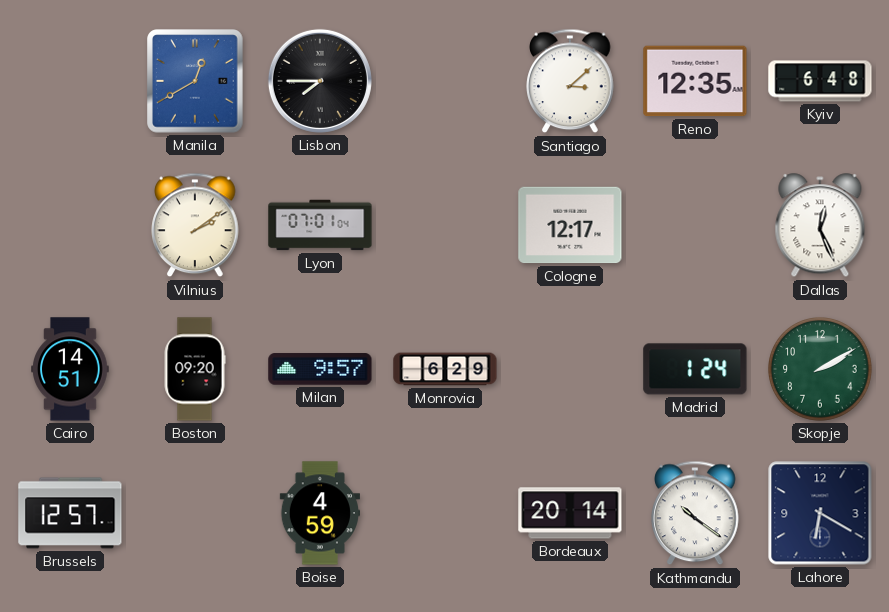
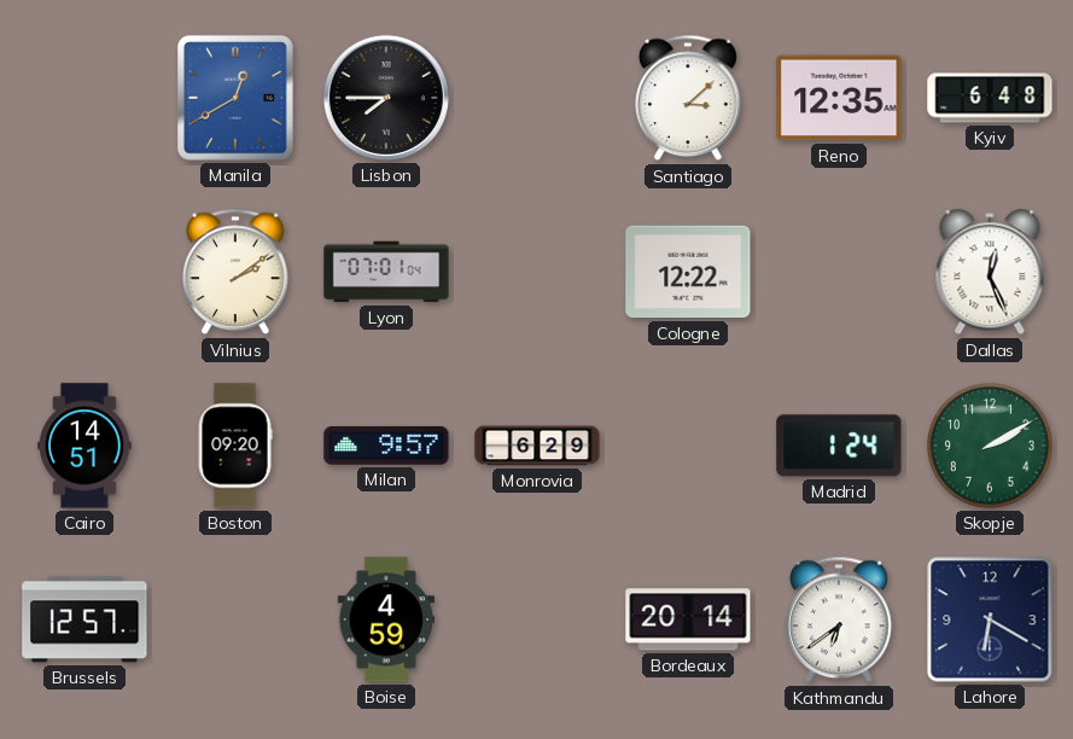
Cologne: 12:17 -> 12:22
Kathmandu: 10:21 -> 6:39
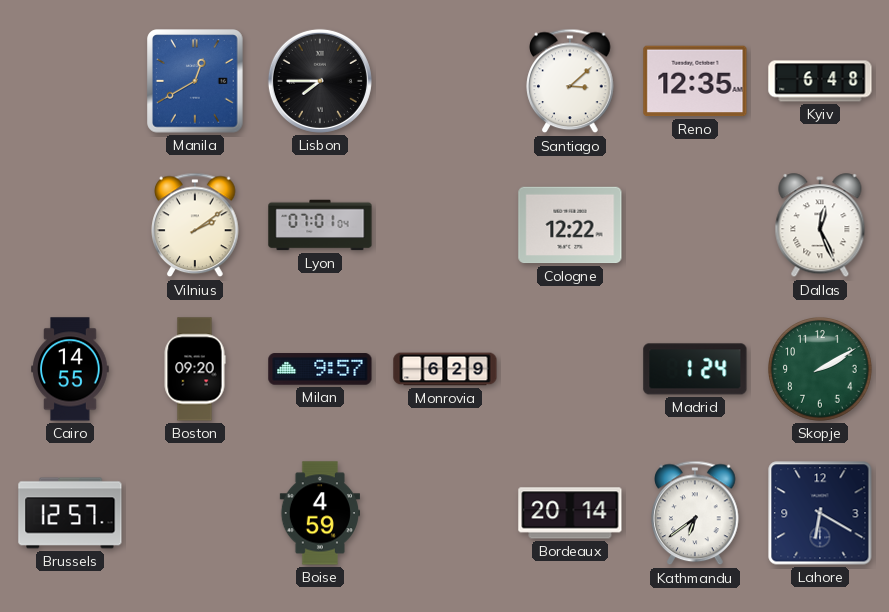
Cairo: 14:51 -> 14:55
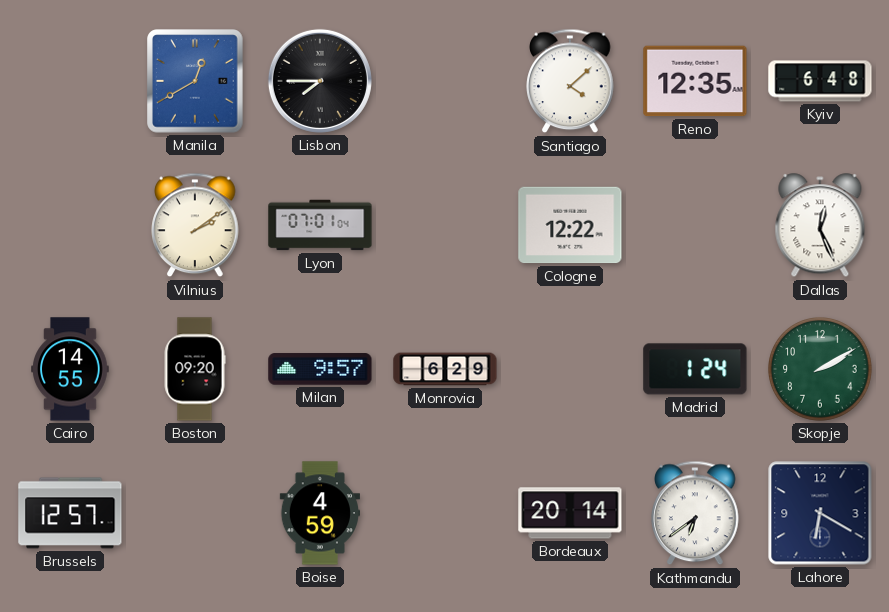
Santiago: 3:08 -> 4:08
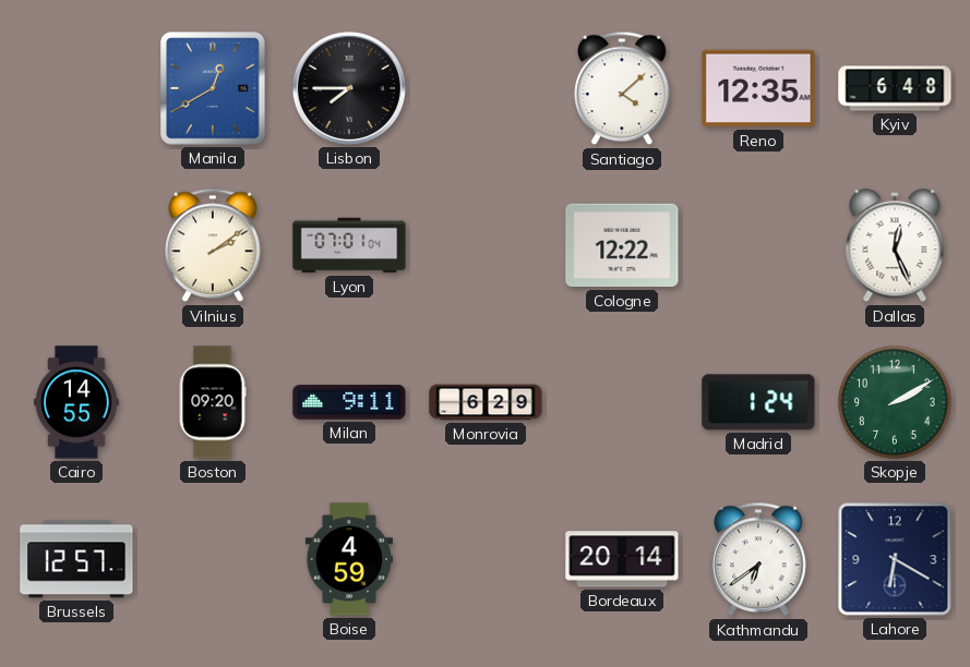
Milan: 9:57 -> 9:11
